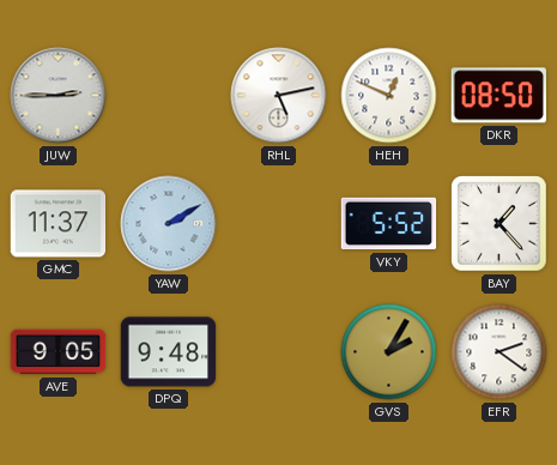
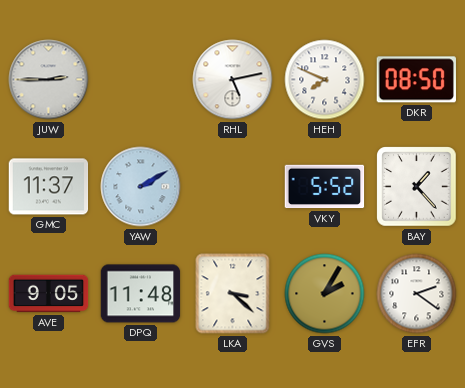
HEH: 12:49 -> 7:49
DPQ: 9:48 -> 11:48
LKA: none -> 3:22
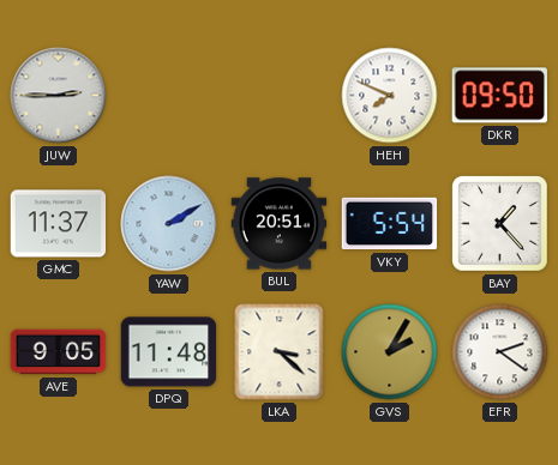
RHL: 5:13 -> none
DKR: 08:50 -> 09:50
BUL: none -> 20:51
VKY: 5:52 -> 5:54
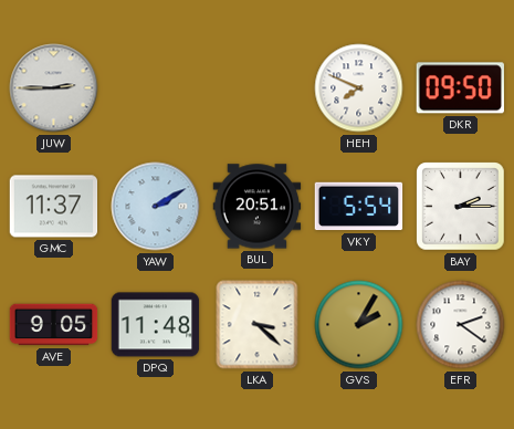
BAY: 1:23 -> 2:15
